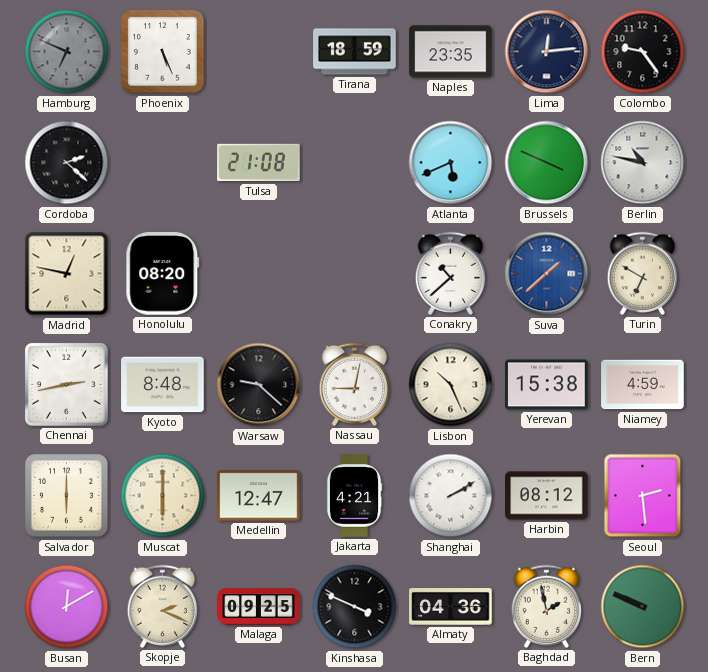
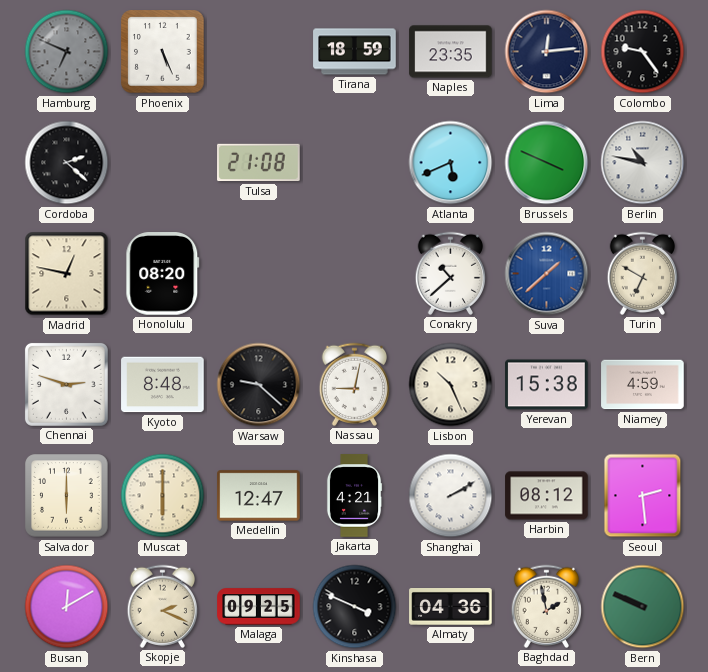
Chennai: 2:43 -> 2:48
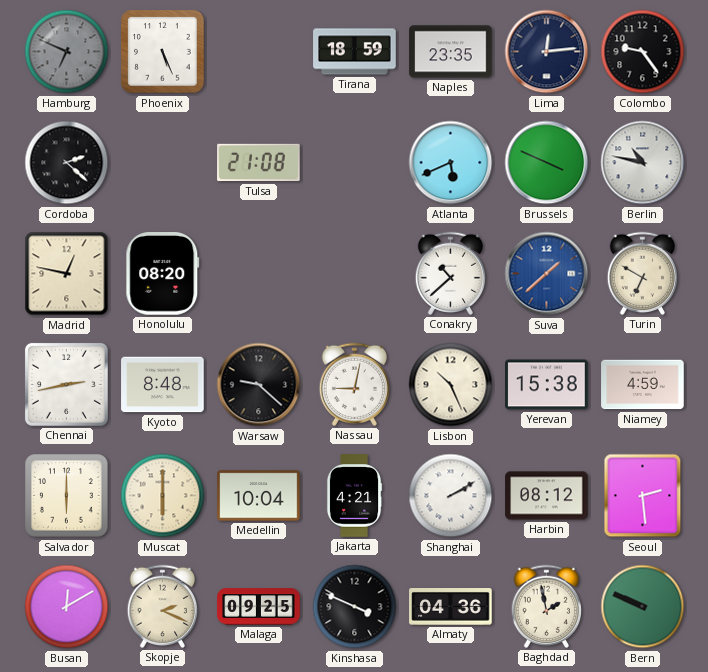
Chennai: 2:48 -> 2:43
Medellin: 12:47 -> 10:04
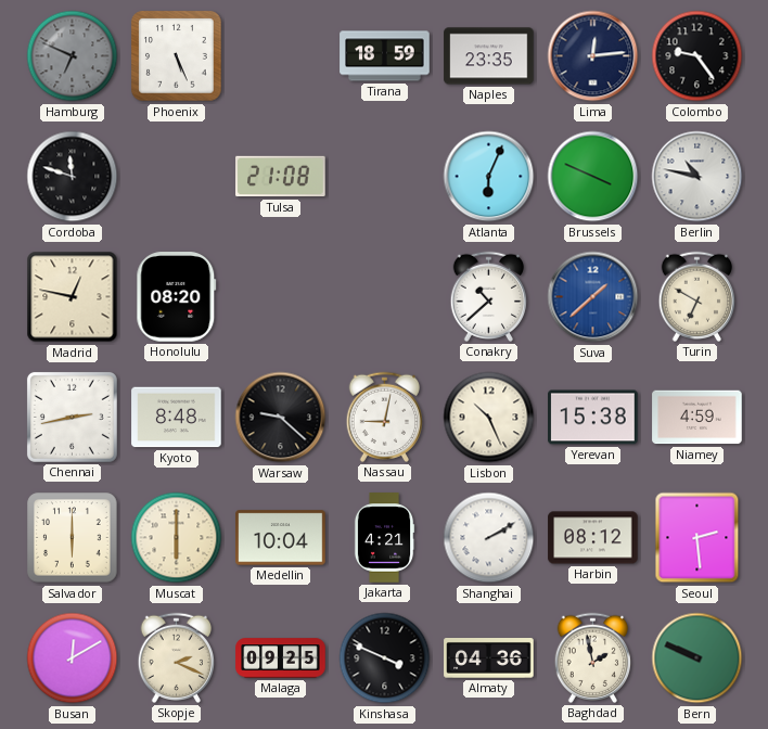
Cordoba: 2:22 -> 11:48
Atlanta: 5:41 -> 6:04
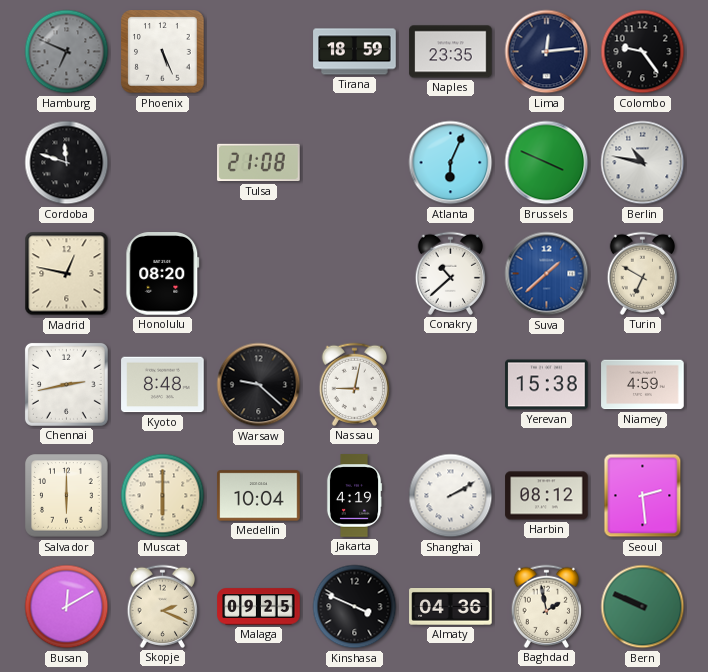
Lisbon: 10:26 -> none
Jakarta: 4:21 -> 4:19
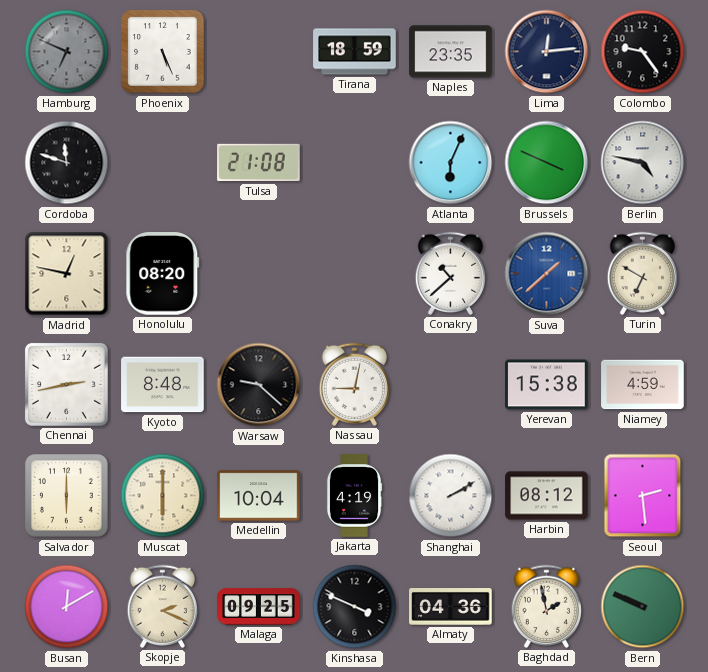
Berlin: 10:47 -> 4:47
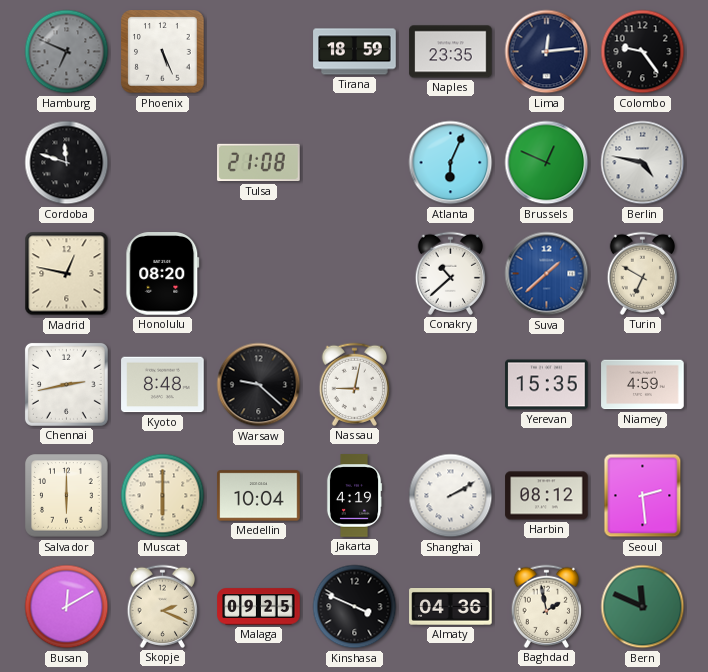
Brussels: 3:49 -> 12:49
Yerevan: 15:38 -> 15:35
Bern: 9:49 -> 11:49
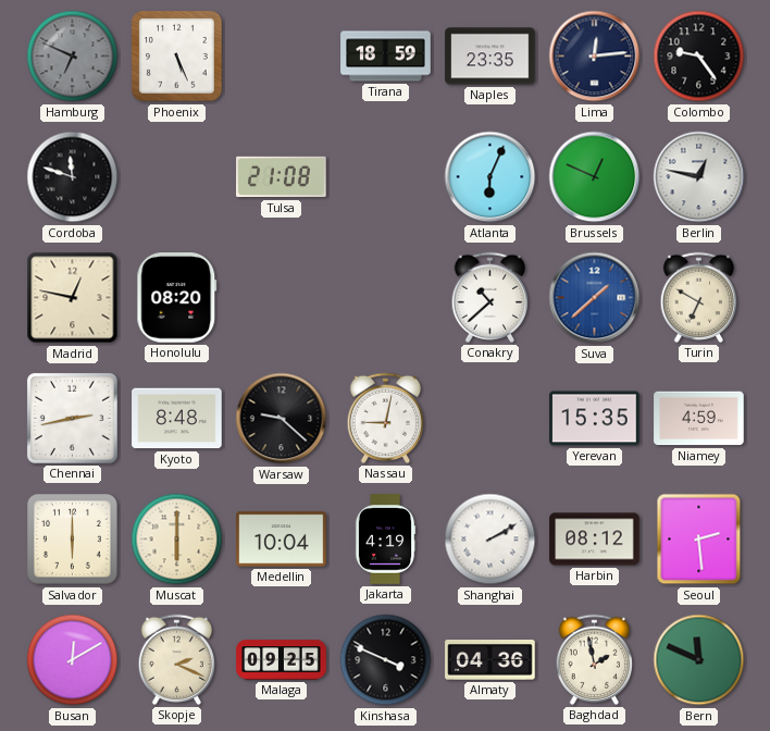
Berlin: 4:47 -> 12:47
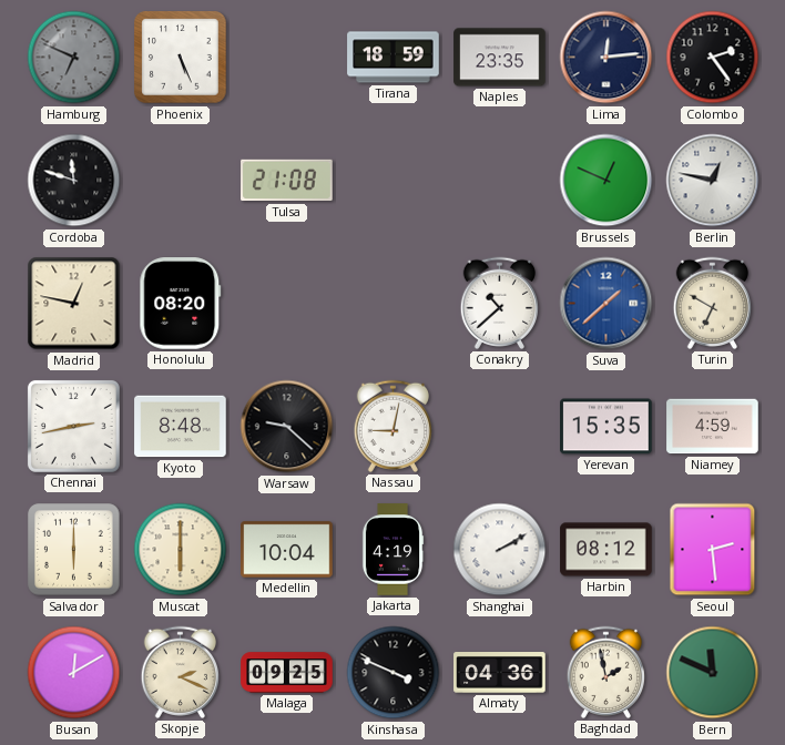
Colombo: 9:24 -> 2:24
Atlanta: 6:04 -> none
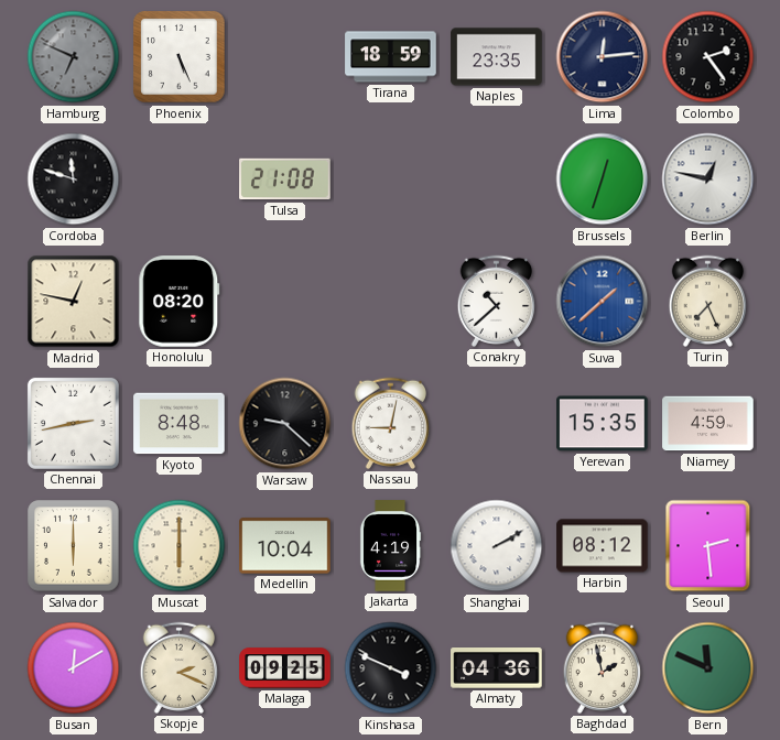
Brussels: 12:49 -> 12:33
Turin: 6:50 -> 7:26
